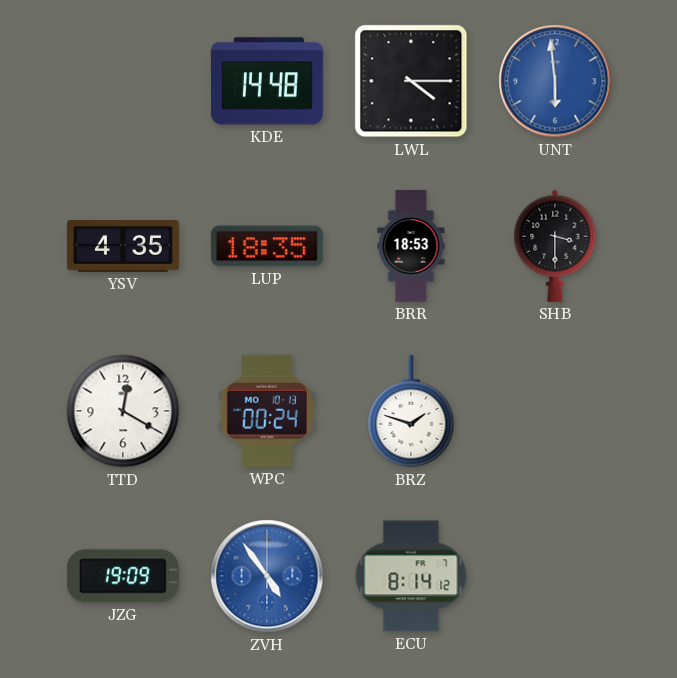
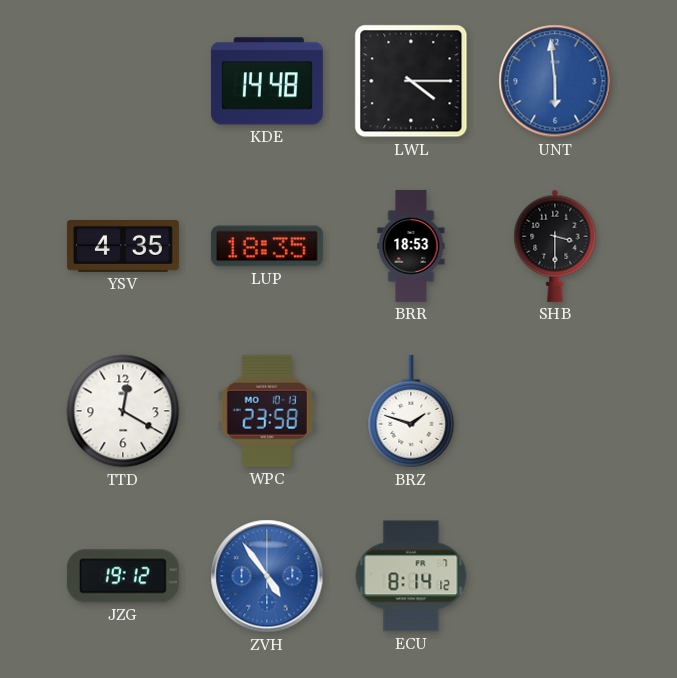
WPC: 00:24 -> 23:58
JZG: 19:09 -> 19:12
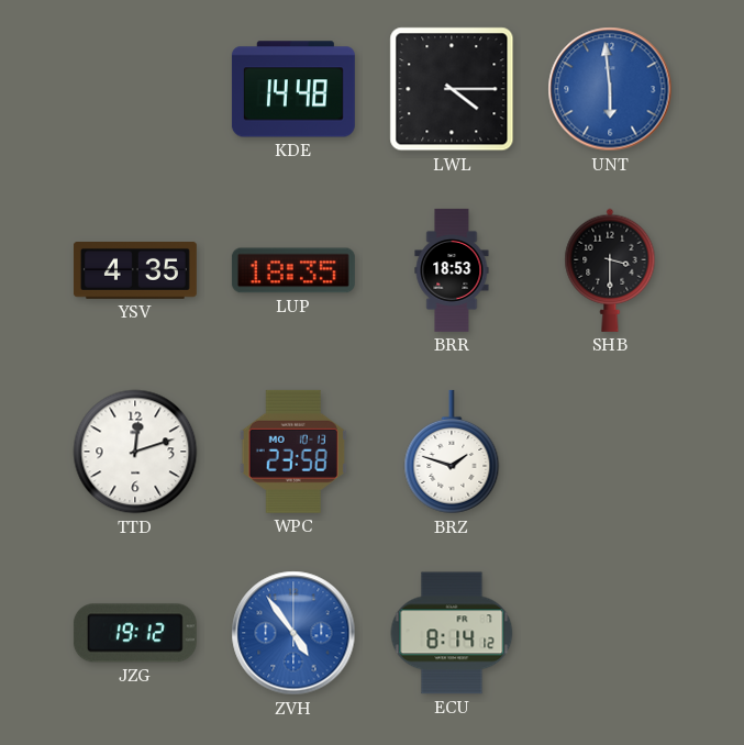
TTD: 12:20 -> 12:12
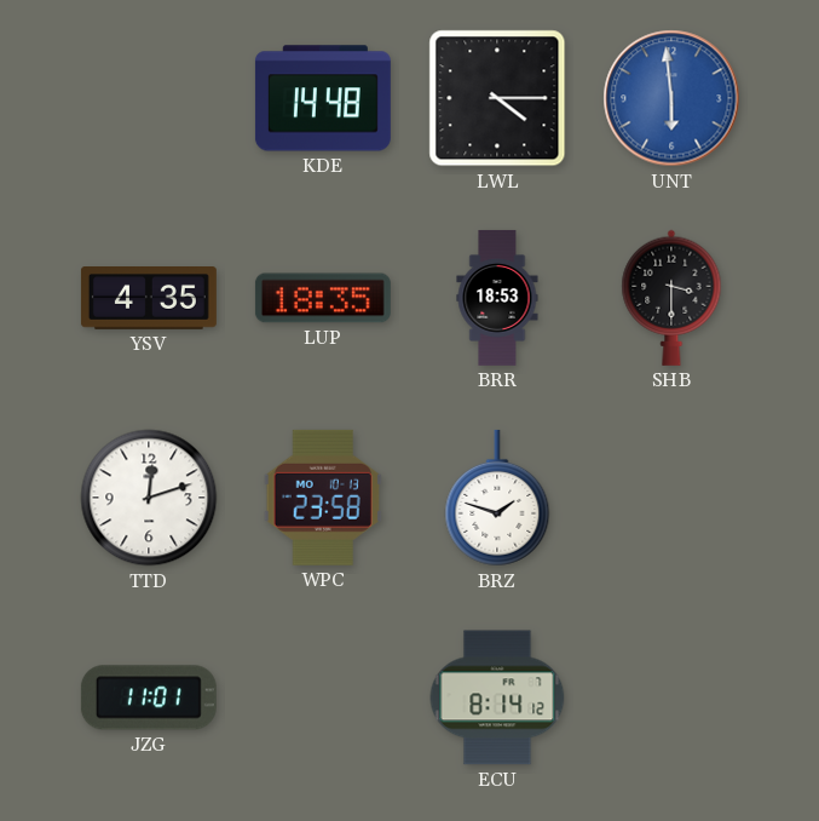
JZG: 19:12 -> 11:01
ZVH: 4:54 -> none
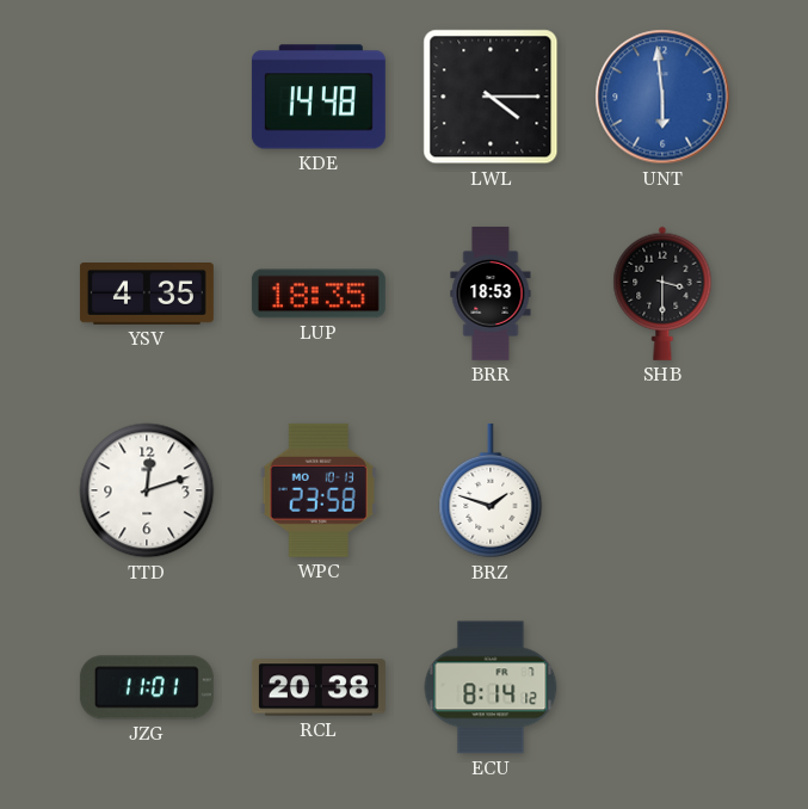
RCL: none -> 20:38
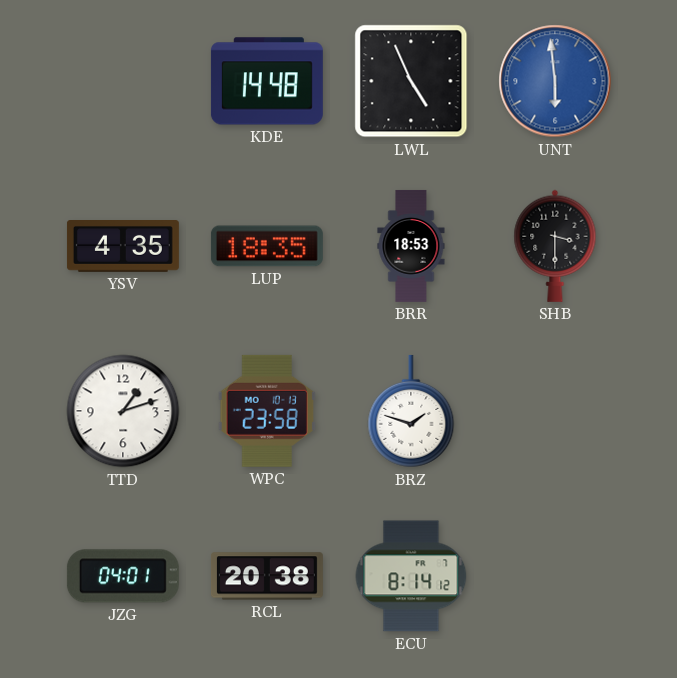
LWL: 4:15 -> 4:56
TTD: 12:12 -> 1:12
JZG: 11:01 -> 04:01
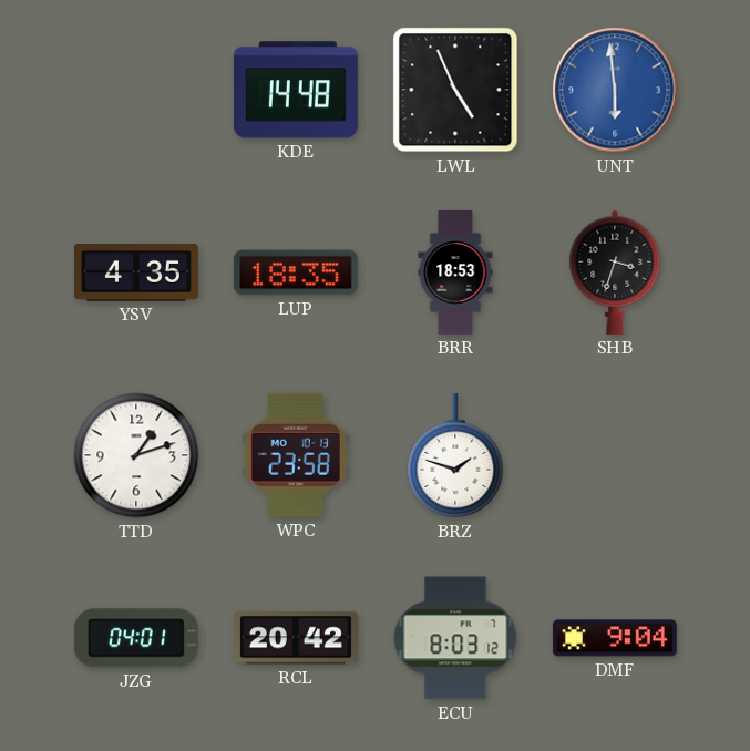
SHB: 3:30 -> 3:33
RCL: 20:38 -> 20:42
ECU: 8:14 -> 8:03
DMF: none -> 9:04
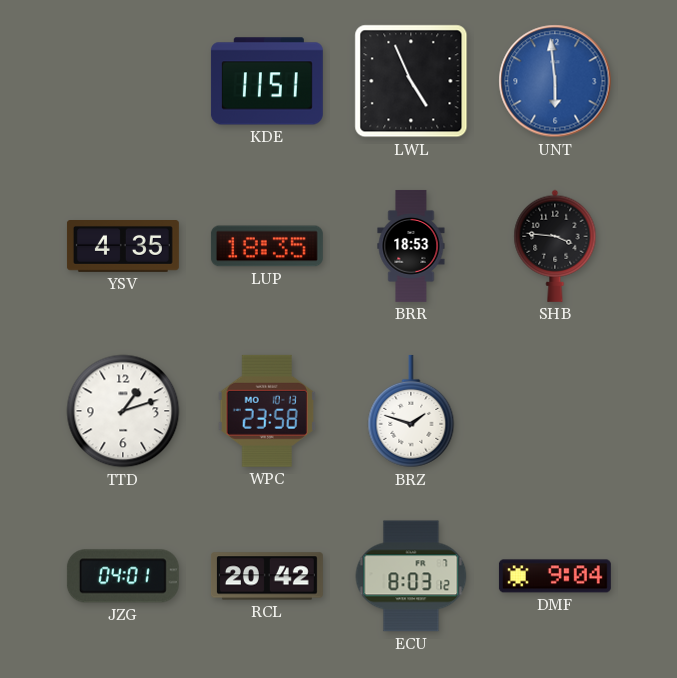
KDE: 14:48 -> 11:51
SHB: 3:33 -> 3:46
